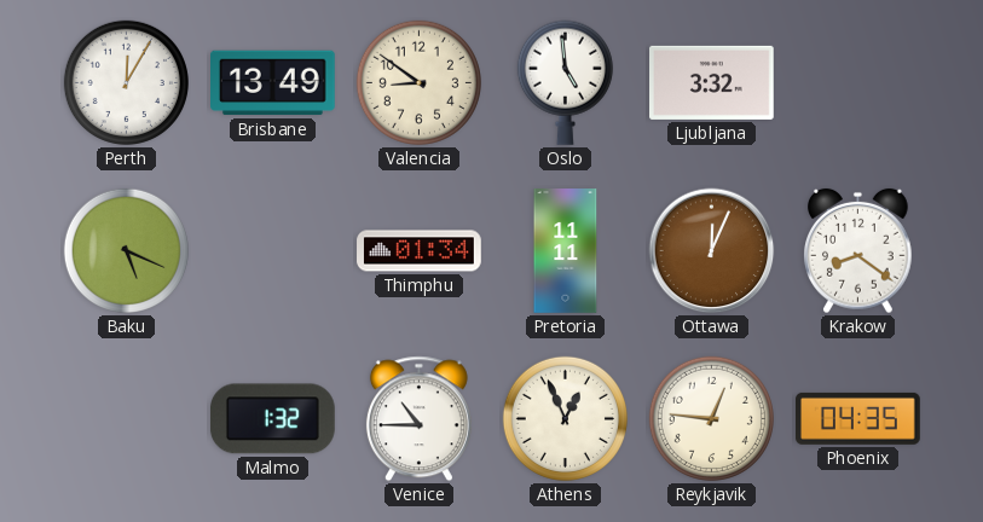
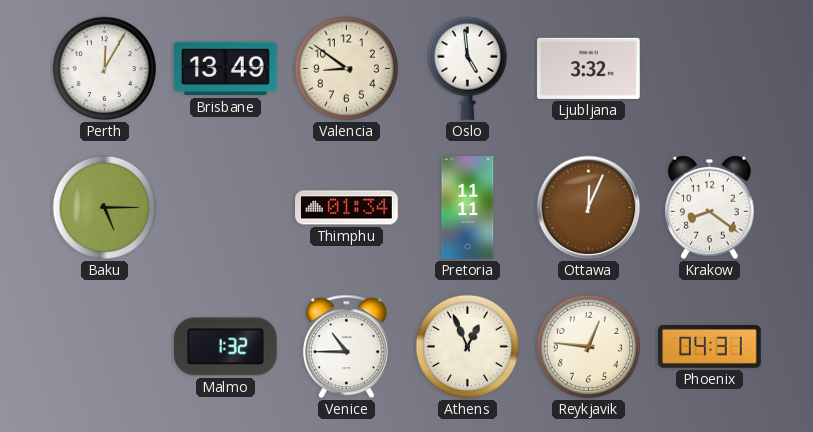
Baku: 5:19 -> 5:15
Phoenix: 04:35 -> 04:31
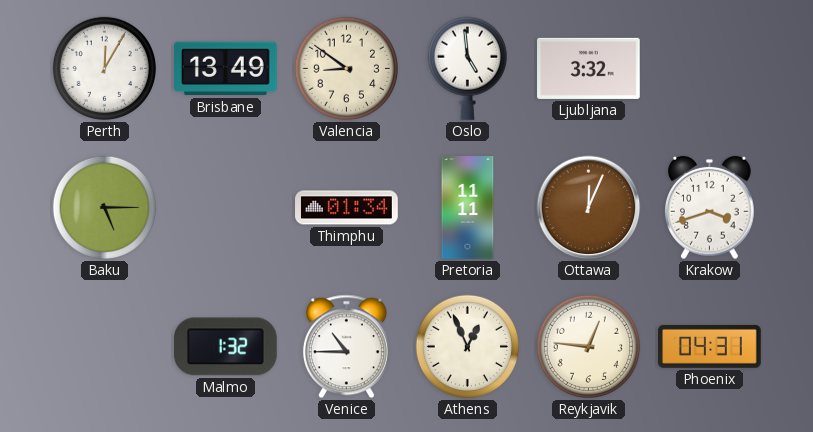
Krakow: 8:21 -> 3:42
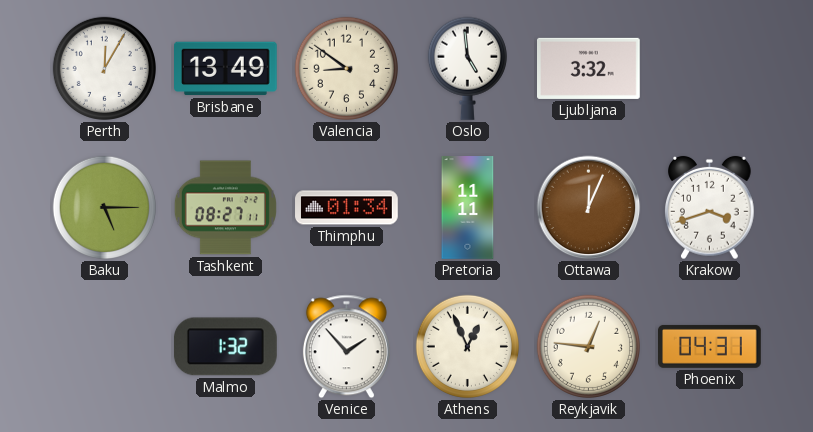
Tashkent: none -> 08:27
Venice: 10:45 -> 1:53
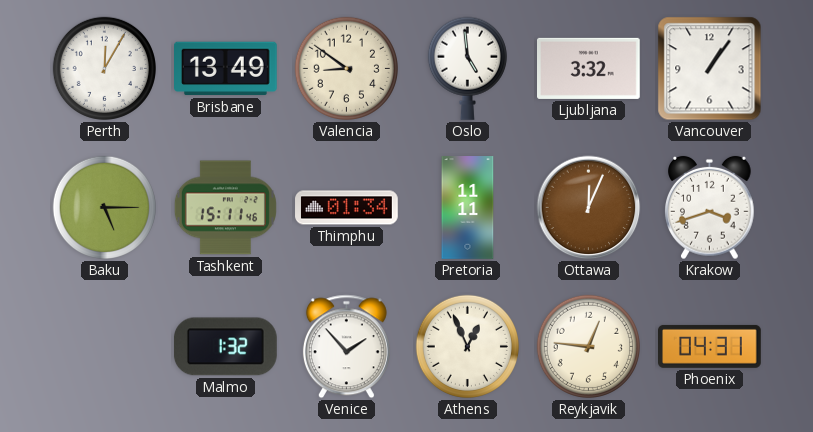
Vancouver: none -> 1:06
Tashkent: 08:27 -> 15:11
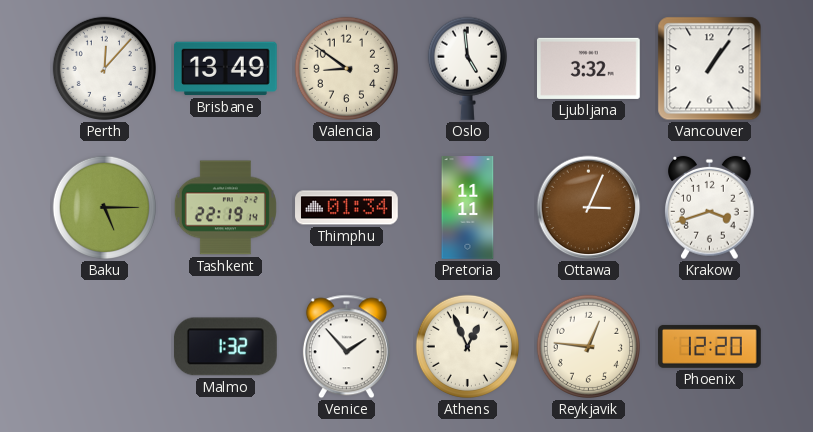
Perth: 12:05 -> 12:07
Tashkent: 15:11 -> 22:19
Ottawa: 12:04 -> 3:04
Phoenix: 04:31 -> 12:20
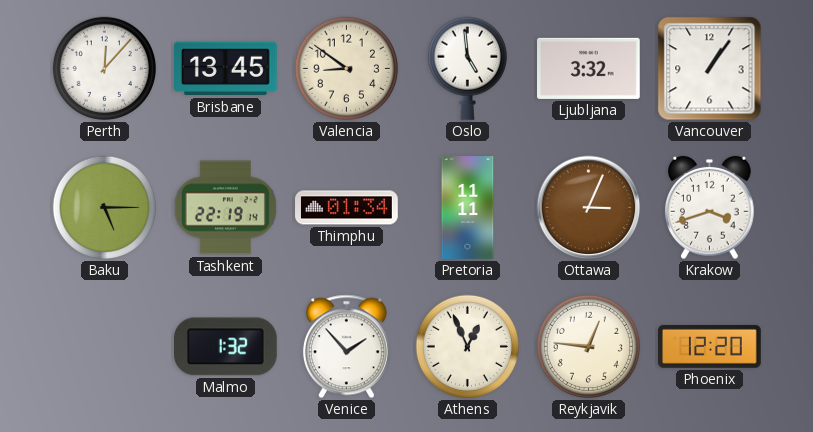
Brisbane: 13:49 -> 13:45
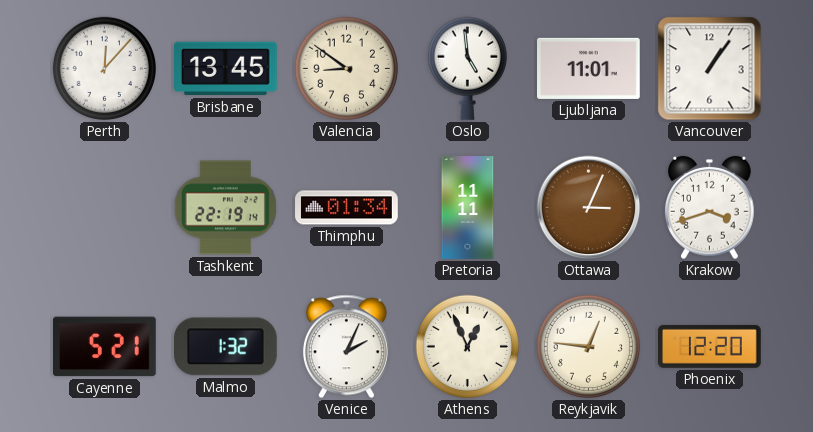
Ljubljana: 3:32 -> 11:01
Baku: 5:15 -> none
Cayenne: none -> 5:21
Venice: 1:53 -> 2:04
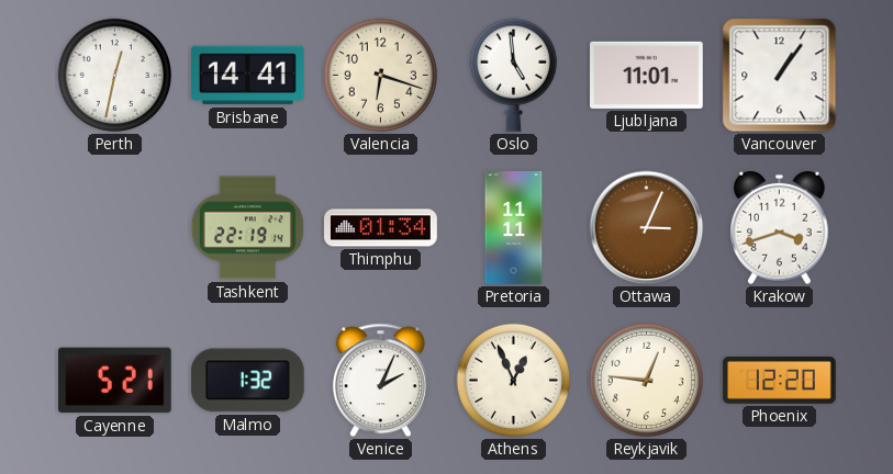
Perth: 12:07 -> 12:32
Brisbane: 13:45 -> 14:41
Valencia: 8:51 -> 6:18
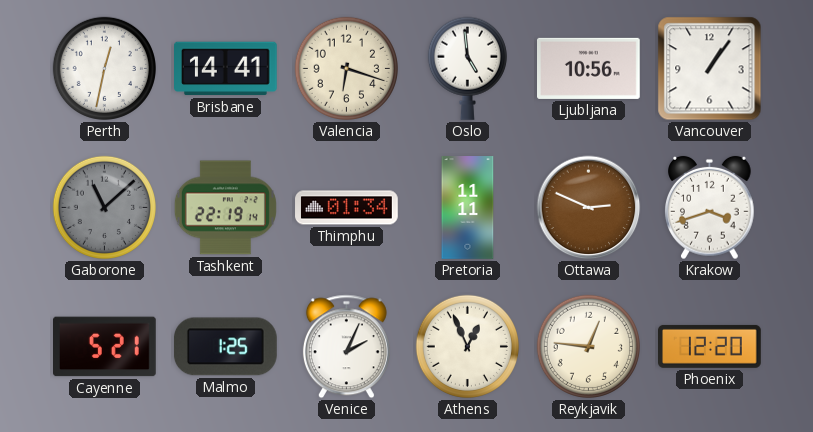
Ljubljana: 11:01 -> 10:56
Gaborone: none -> 11:08
Ottawa: 3:04 -> 2:49
Malmo: 1:32 -> 1:25
